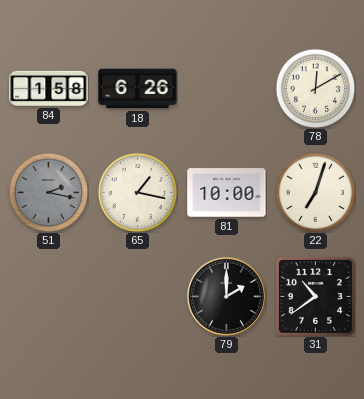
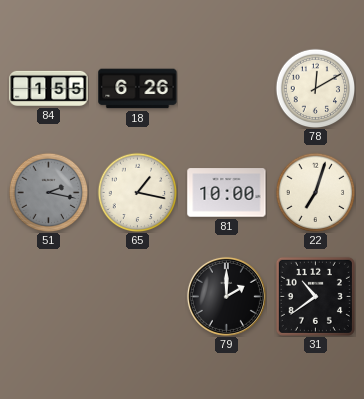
84: 1:58 -> 1:55
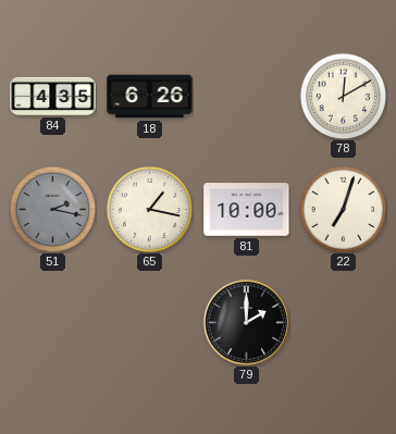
84: 1:55 -> 4:35
31: 10:39 -> none
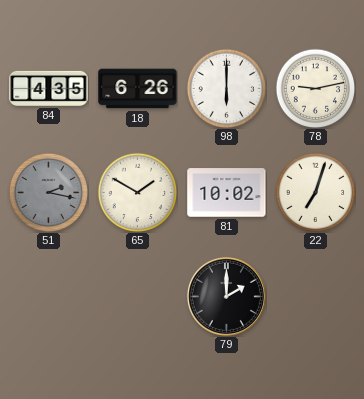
98: none -> 6:00
78: 12:10 -> 9:13
65: 1:17 -> 1:50
81: 10:00 -> 10:02
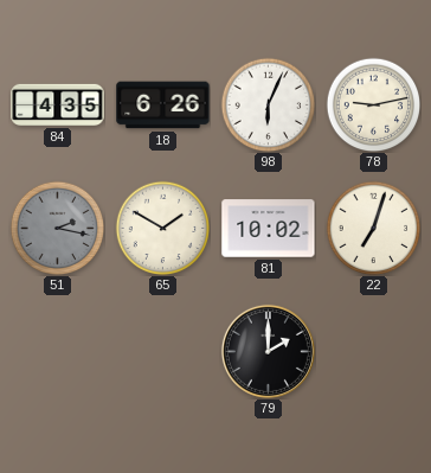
98: 6:00 -> 6:04
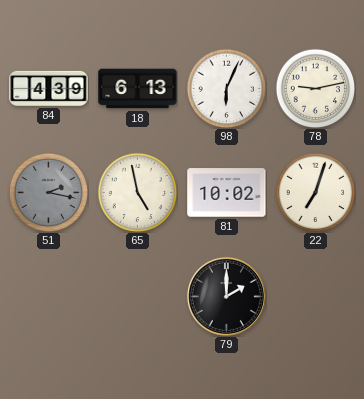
84: 4:35 -> 4:39
18: 6:26 -> 6:13
65: 1:50 -> 4:58
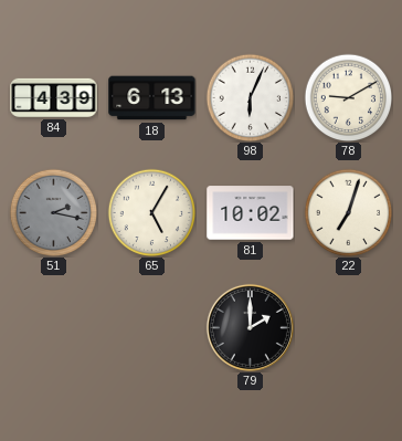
78: 9:13 -> 9:10
65: 4:58 -> 5:05
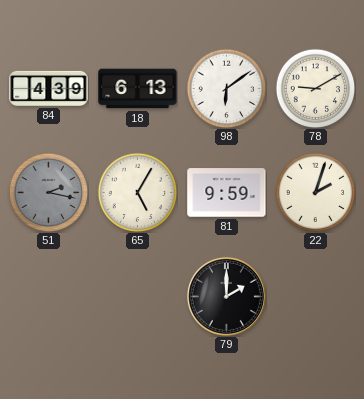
98: 6:04 -> 6:09
81: 10:02 -> 9:59
22: 7:03 -> 2:03
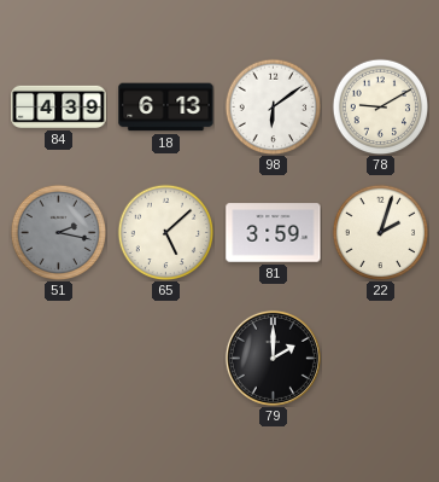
65: 5:05 -> 5:08
81: 9:59 -> 3:59
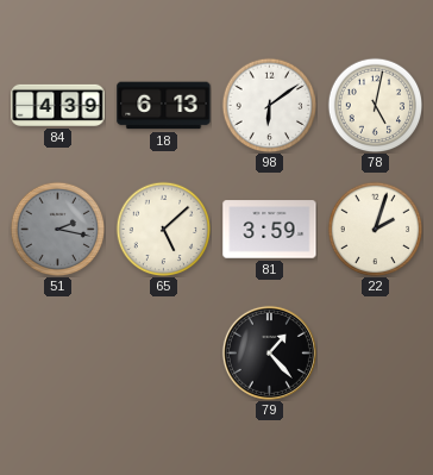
78: 9:10 -> 5:02
79: 2:00 -> 1:23
